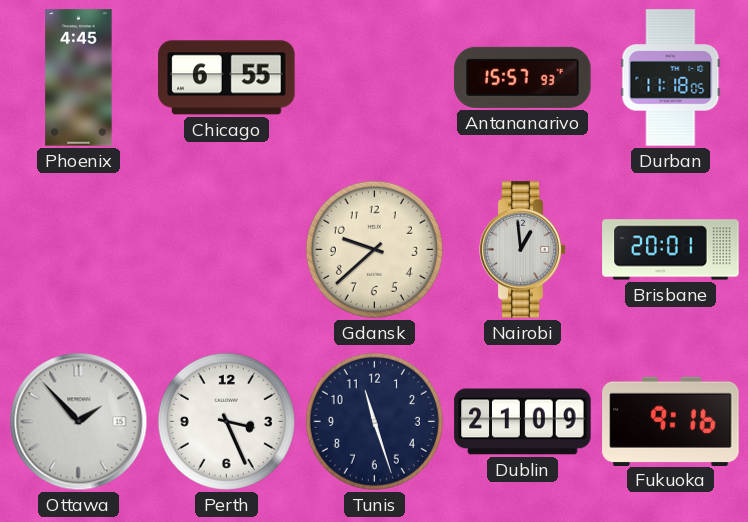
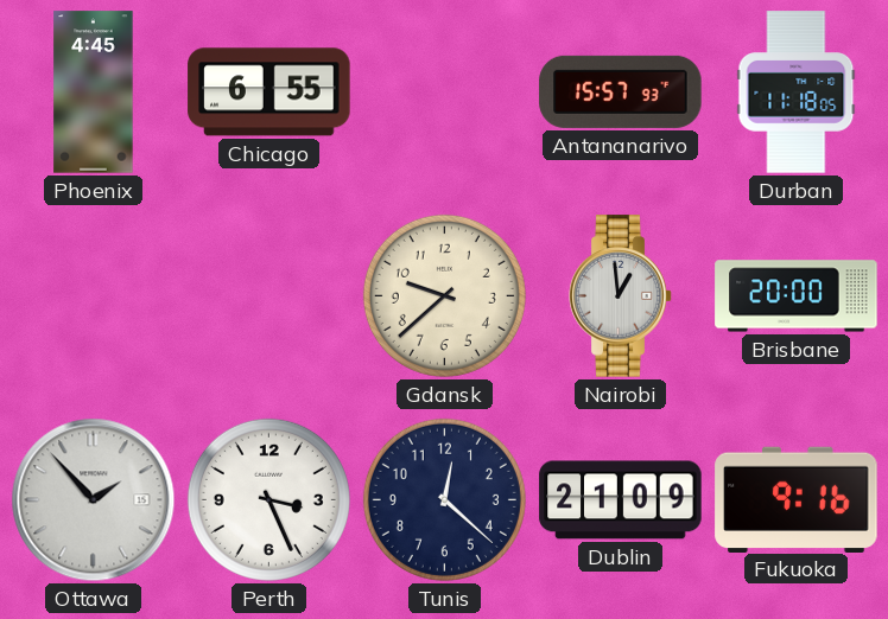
Brisbane: 20:01 -> 20:00
Tunis: 11:27 -> 12:22
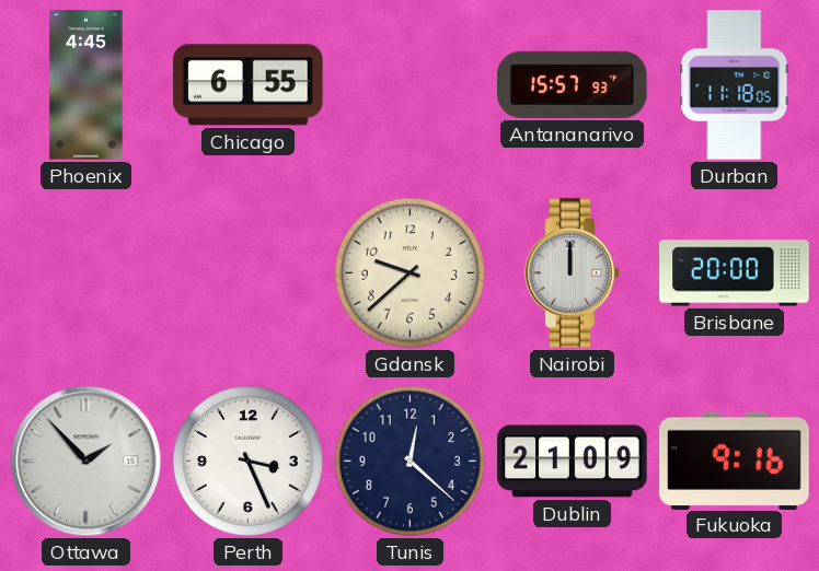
Nairobi: 12:59 -> 12:00
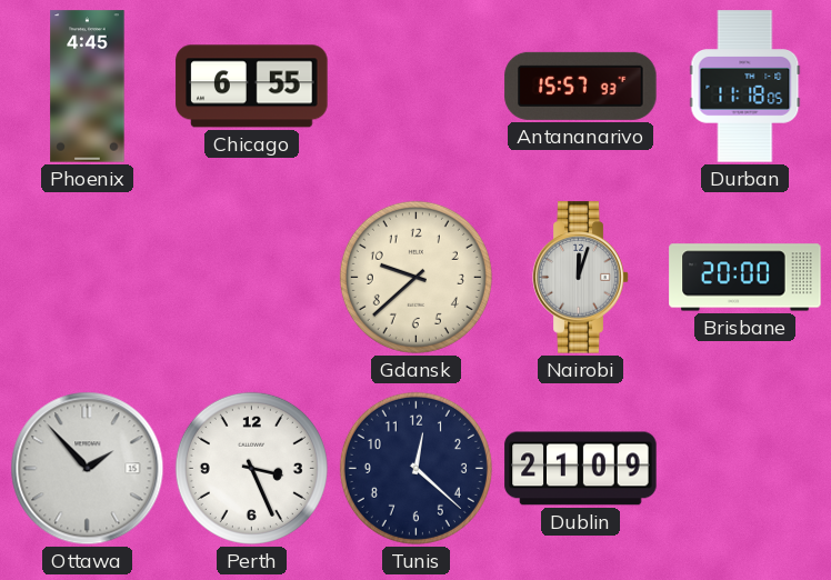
Nairobi: 12:00 -> 12:03
Fukuoka: 9:16 -> none
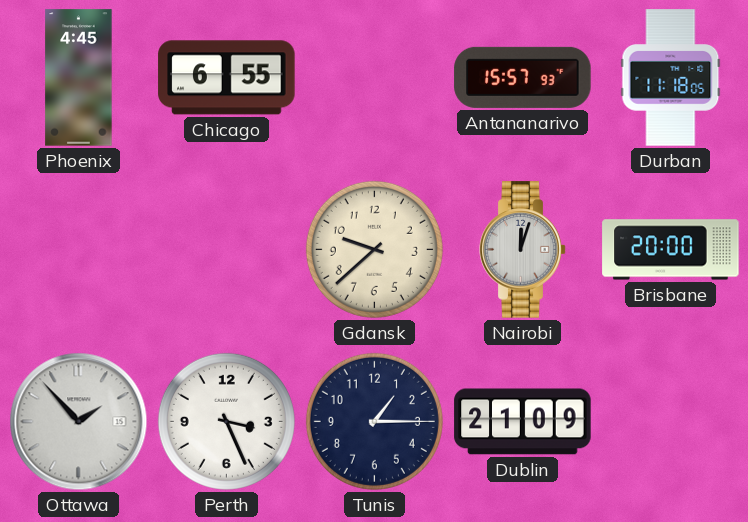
Tunis: 12:22 -> 1:15
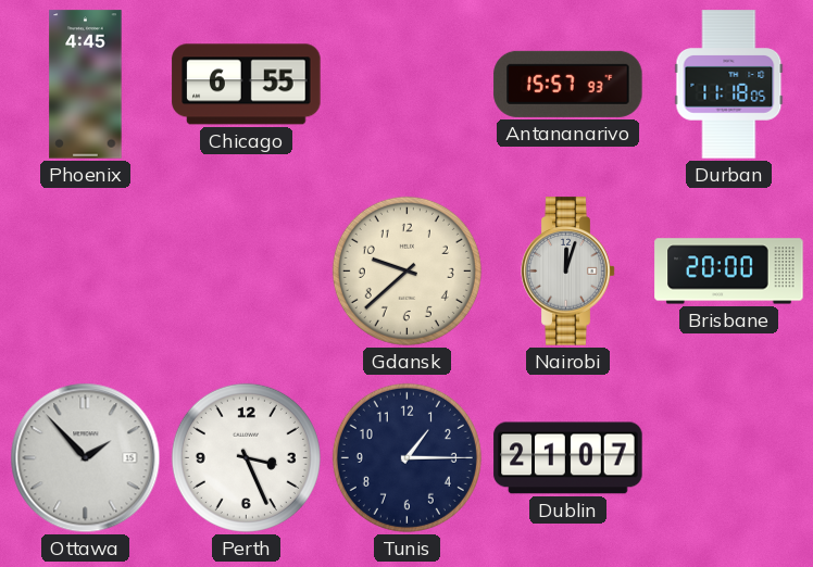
Dublin: 21:09 -> 21:07
